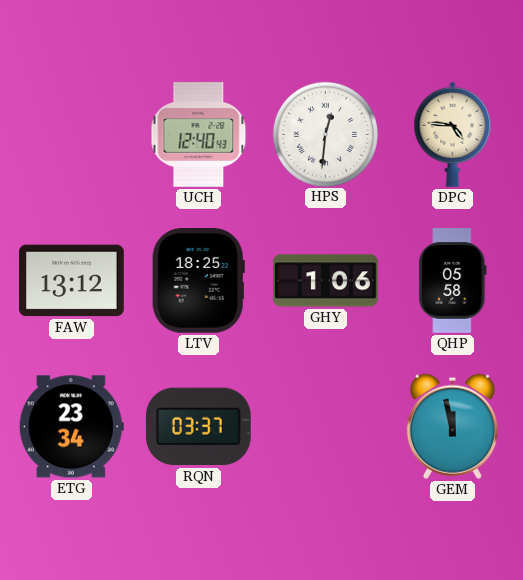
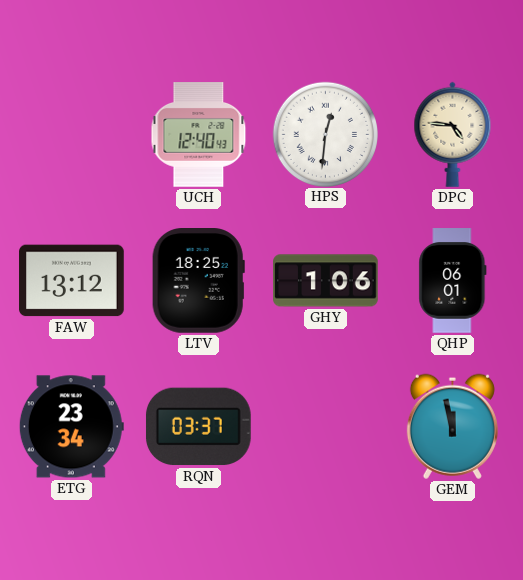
QHP: 05:58 -> 06:01
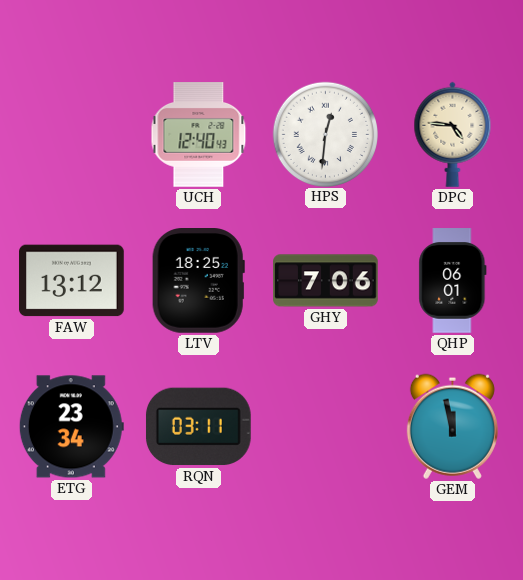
GHY: 1:06 -> 7:06
RQN: 03:37 -> 03:11
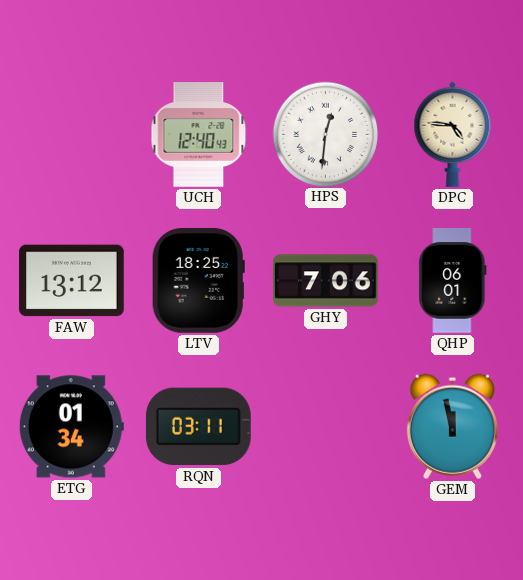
ETG: 23:34 -> 01:34
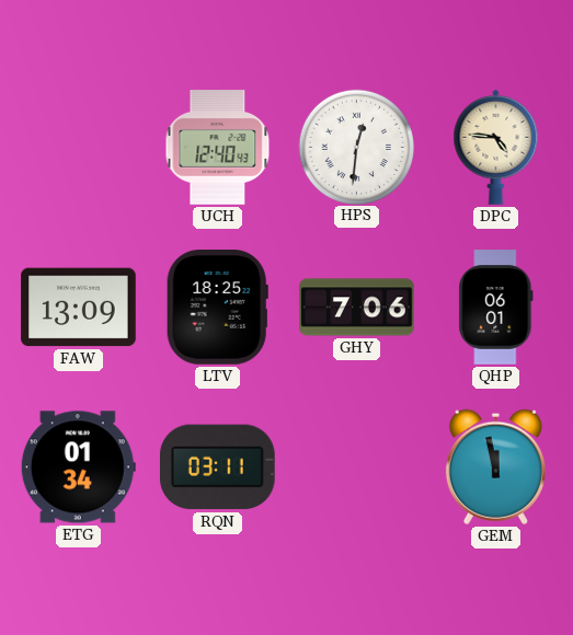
FAW: 13:12 -> 13:09
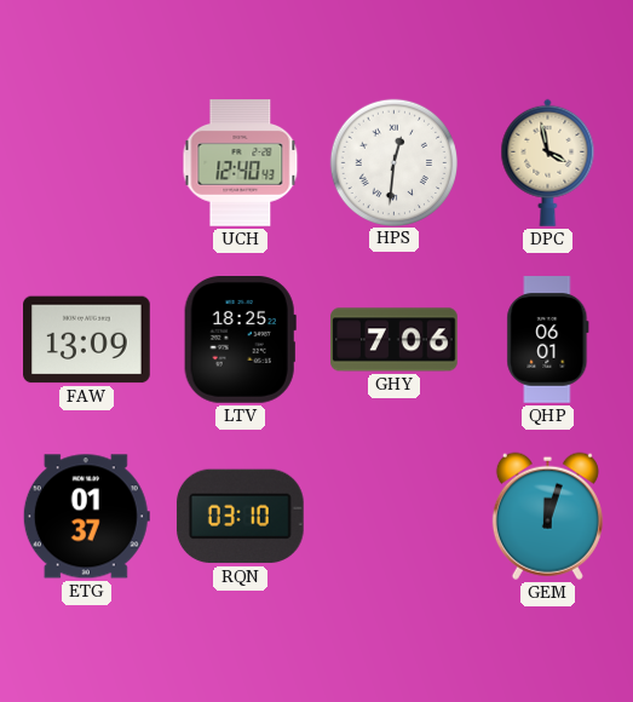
DPC: 4:46 -> 3:58
ETG: 01:34 -> 01:37
RQN: 03:11 -> 03:10
GEM: 11:58 -> 12:03
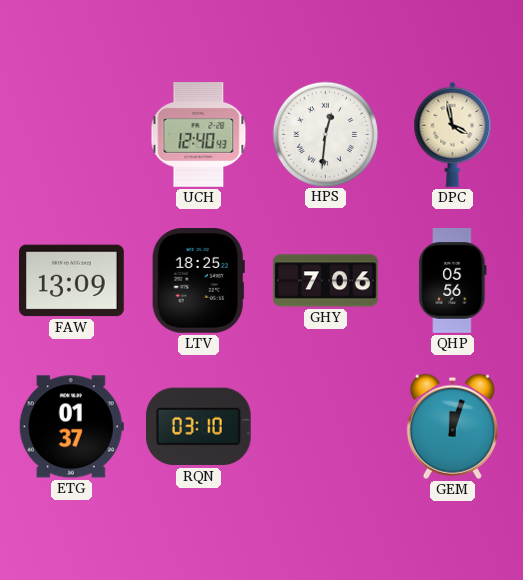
QHP: 06:01 -> 05:56
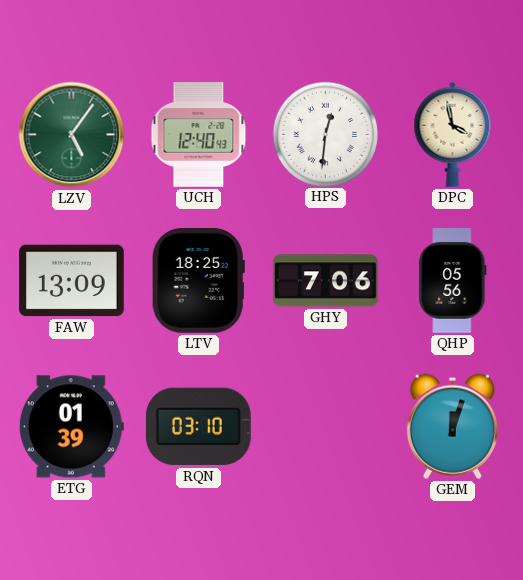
LZV: none -> 5:06
ETG: 01:37 -> 01:39
